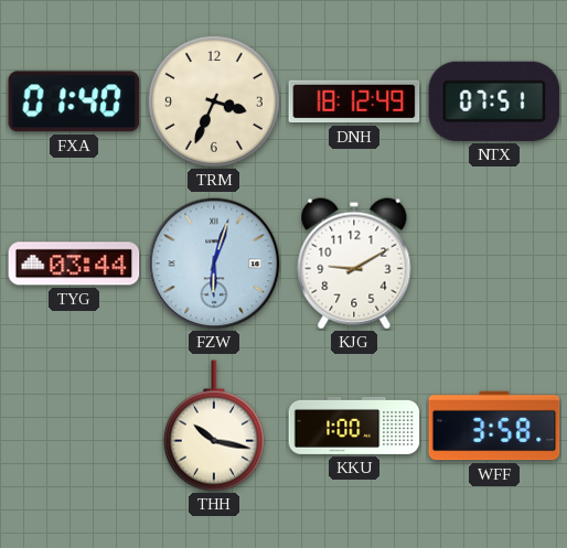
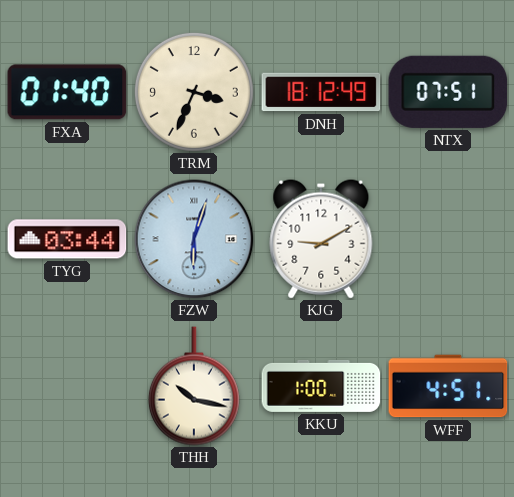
WFF: 3:58 -> 4:51
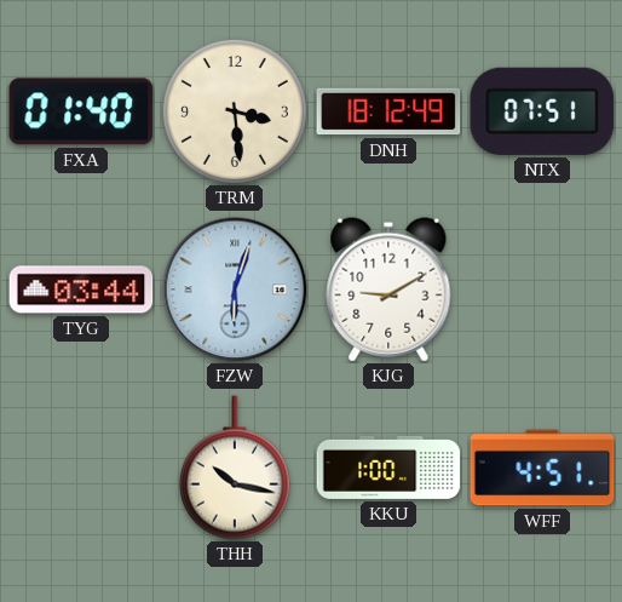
TRM: 3:34 -> 3:29
